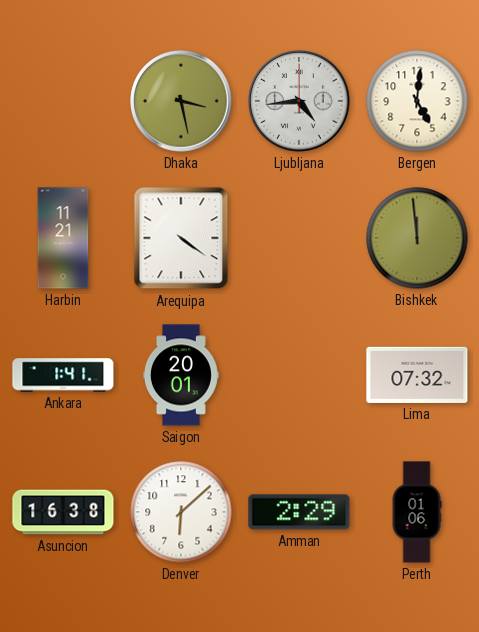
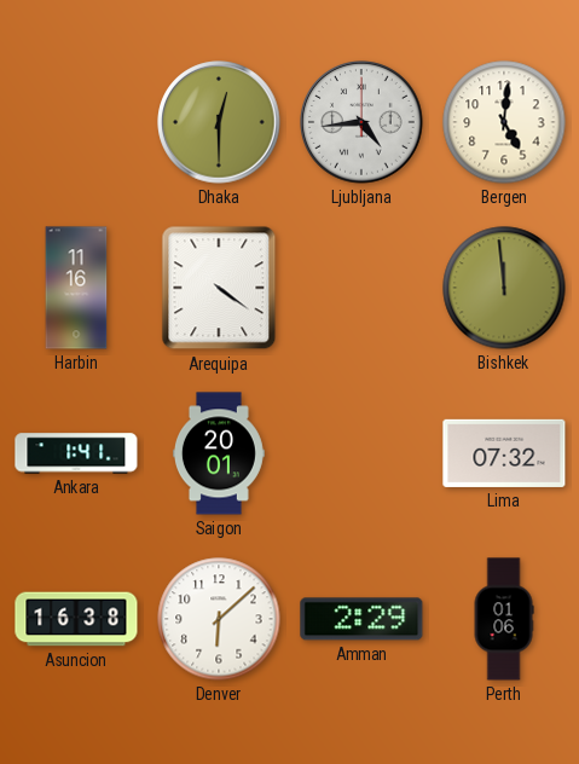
Dhaka: 3:28 -> 12:30
Harbin: 11:21 -> 11:16
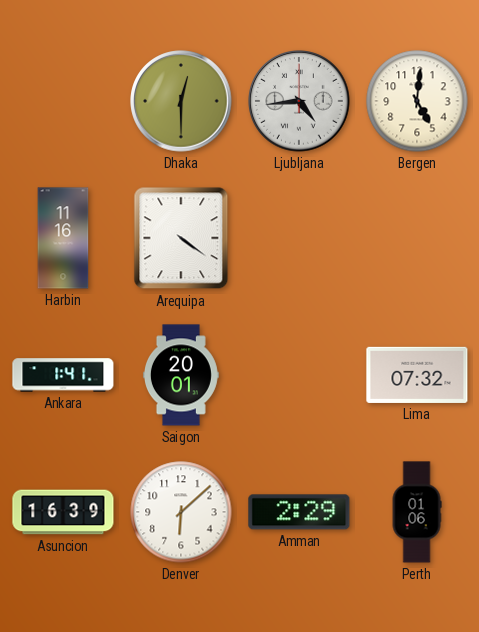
Bishkek: 11:59 -> none
Asuncion: 16:38 -> 16:39
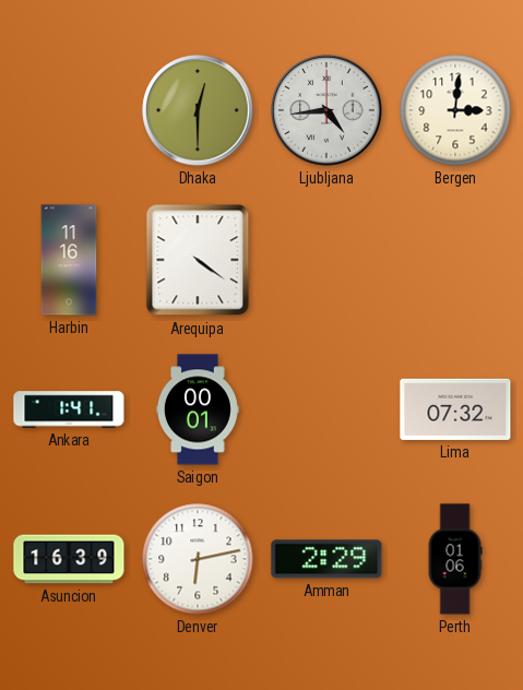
Bergen: 5:01 -> 3:01
Saigon: 20:01 -> 00:01
Denver: 6:08 -> 6:13
